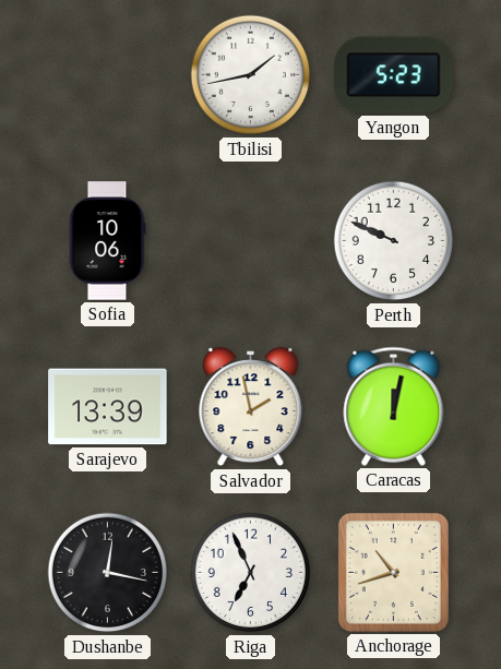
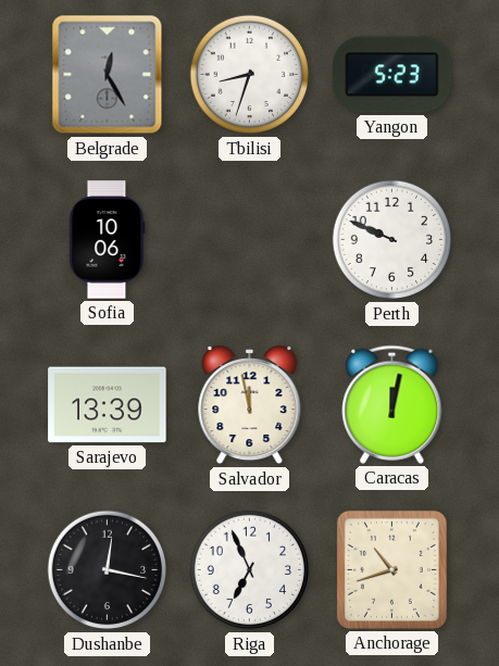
Belgrade: none -> 12:25
Tbilisi: 1:43 -> 8:33
Salvador: 1:58 -> 11:58
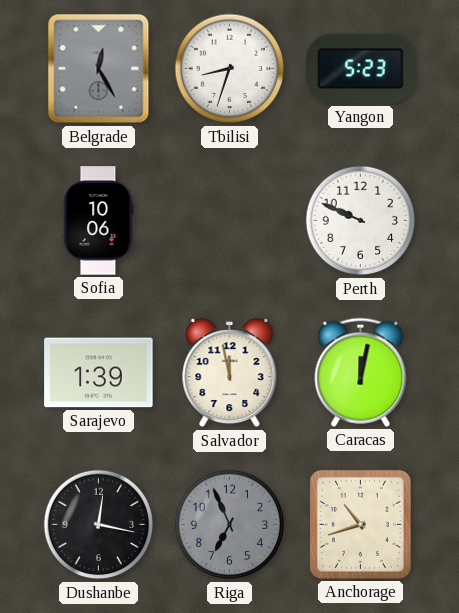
Sarajevo: 13:39 -> 1:39
Riga dial: white -> grey
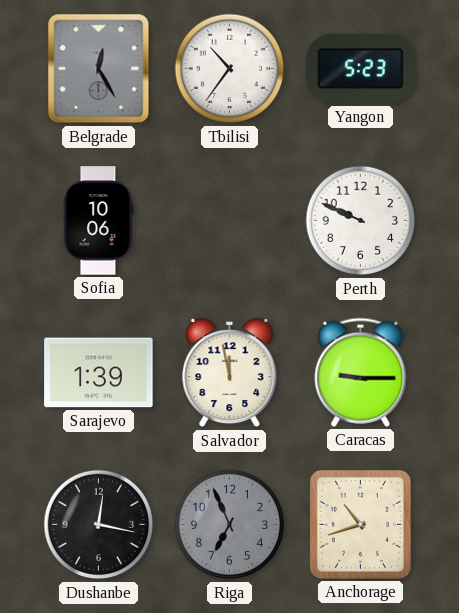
Tbilisi: 8:33 -> 10:36
Caracas: 12:02 -> 9:15
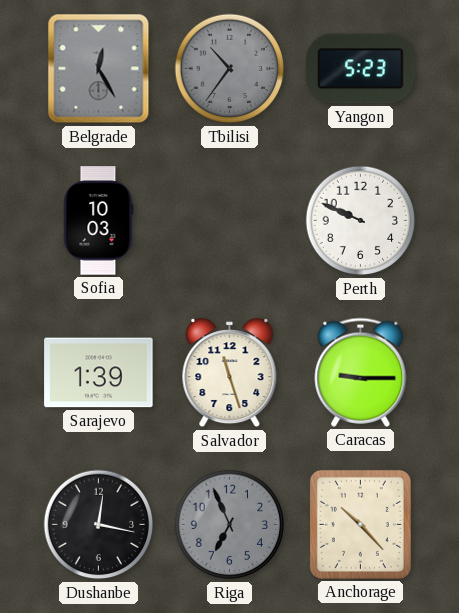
Tbilisi dial: white -> grey
Sofia: 10:06 -> 10:03
Salvador: 11:58 -> 11:27
Anchorage: 10:42 -> 10:23
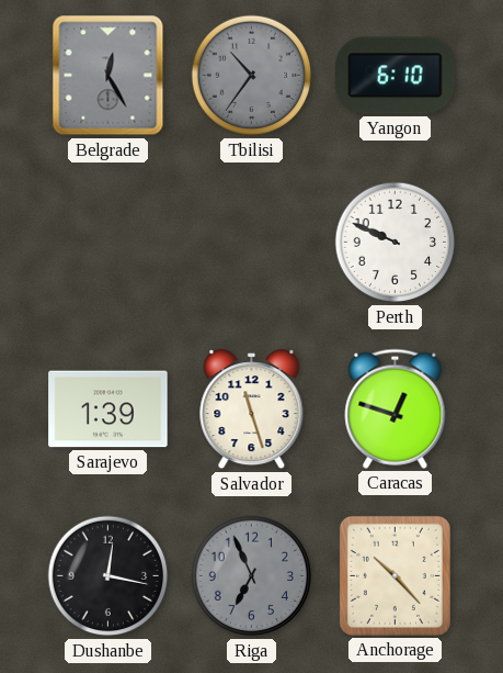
Yangon: 5:23 -> 6:10
Sofia: 10:03 -> none
Caracas: 9:15 -> 12:48
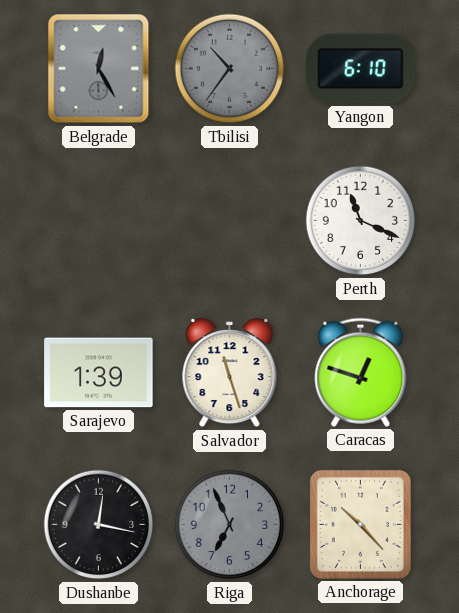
Perth: 9:49 -> 11:19
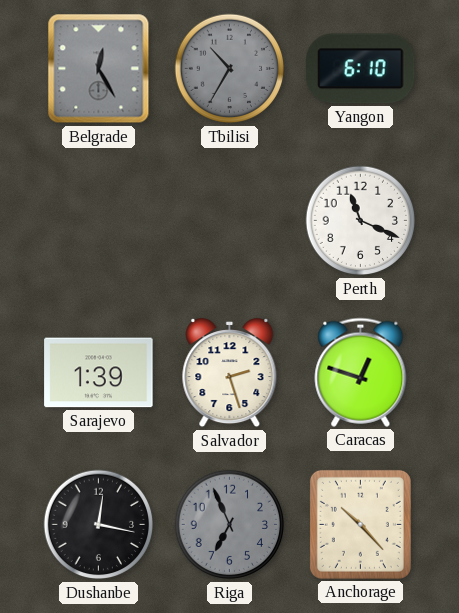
Tbilisi: 10:36 -> 10:35
Salvador: 11:27 -> 2:27
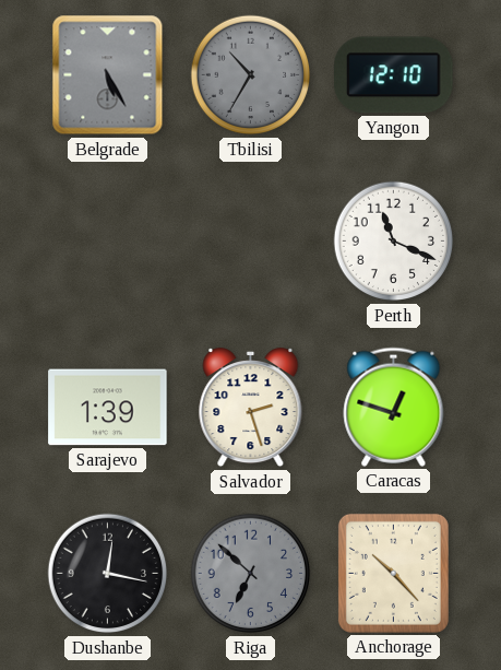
Belgrade: 12:25 -> 5:25
Yangon: 6:10 -> 12:10
Riga: 6:56 -> 6:52
